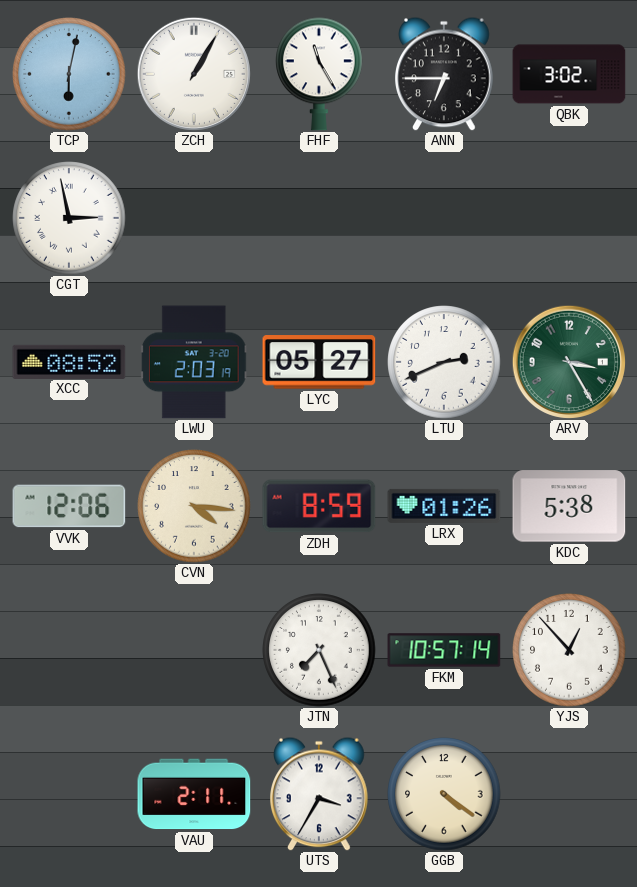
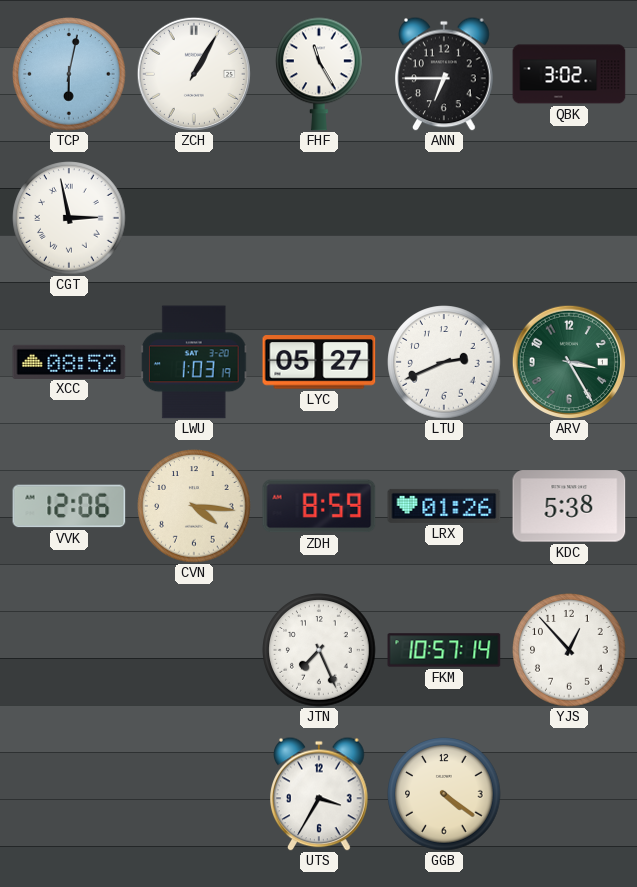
LWU: 2:03 -> 1:03
VAU: 2:11 -> none
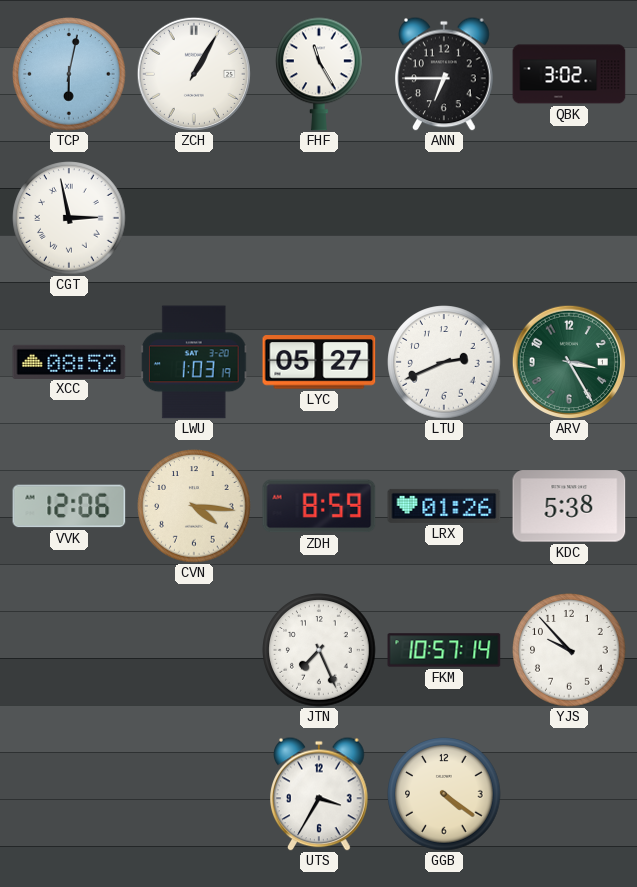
YJS: 12:53 -> 9:53
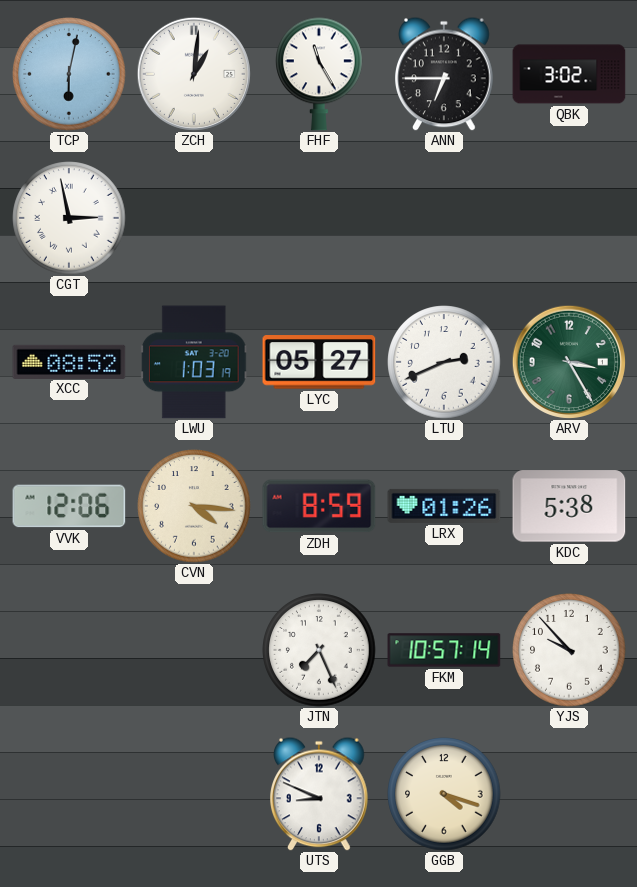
ZCH: 1:05 -> 1:01
UTS: 3:35 -> 8:49
GGB: 4:21 -> 4:18
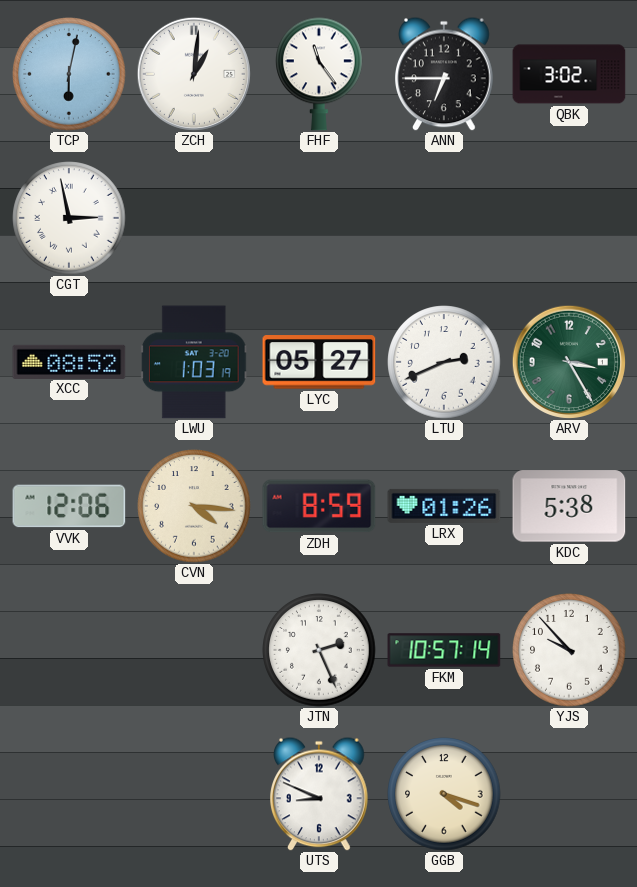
FHF: 11:25 -> 11:24
JTN: 7:26 -> 2:26
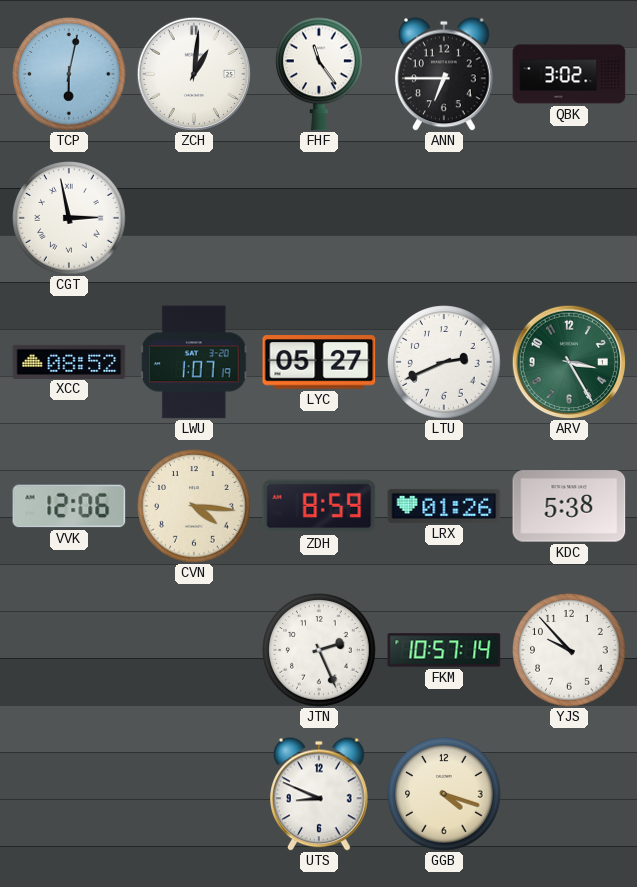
LWU: 1:03 -> 1:07
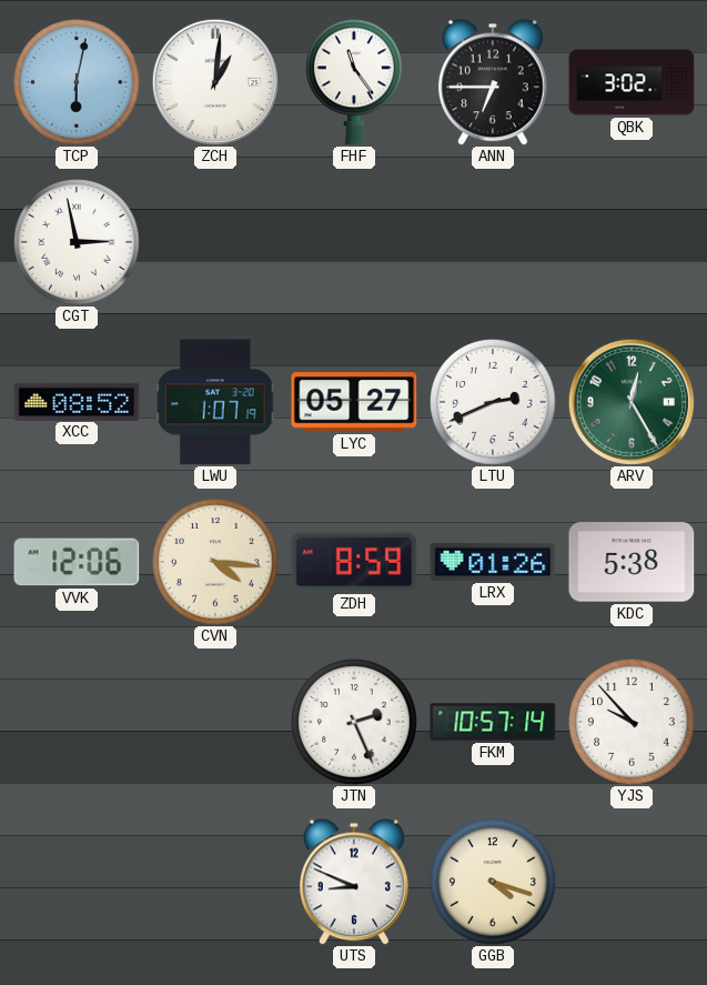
ARV: 3:25 -> 12:25
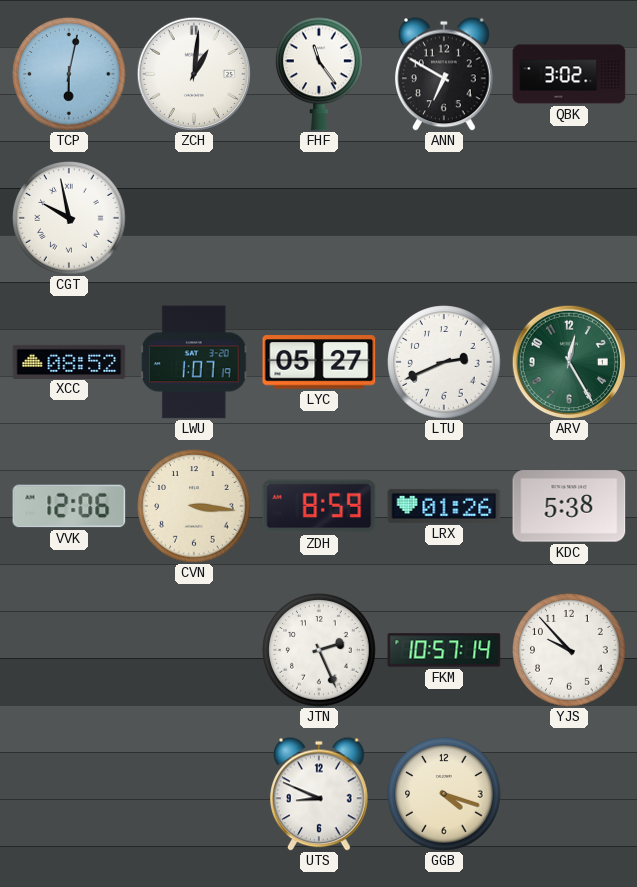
ANN: 6:45 -> 6:50
CGT: 2:58 -> 9:58
CVN: 4:16 -> 3:16
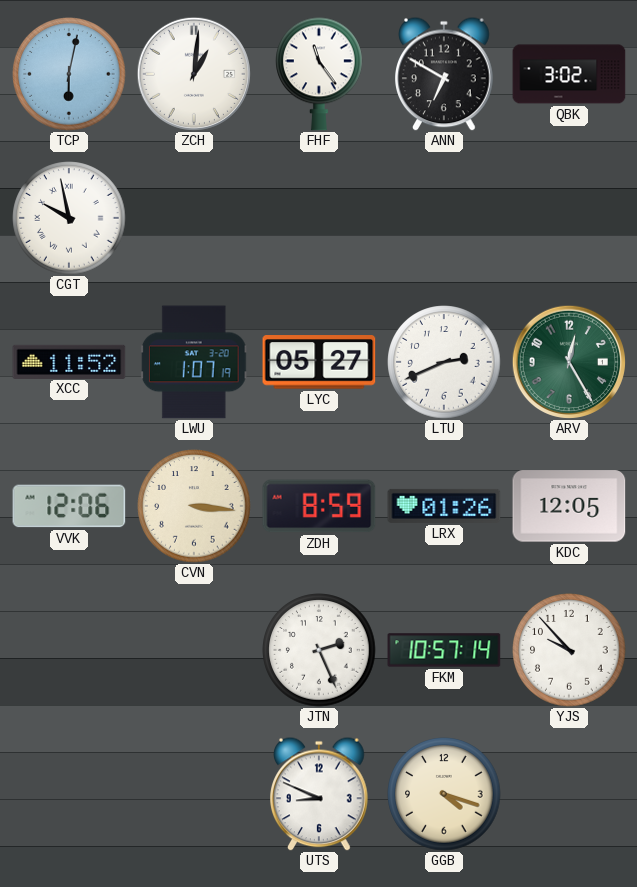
XCC: 08:52 -> 11:52
KDC: 5:38 -> 12:05
